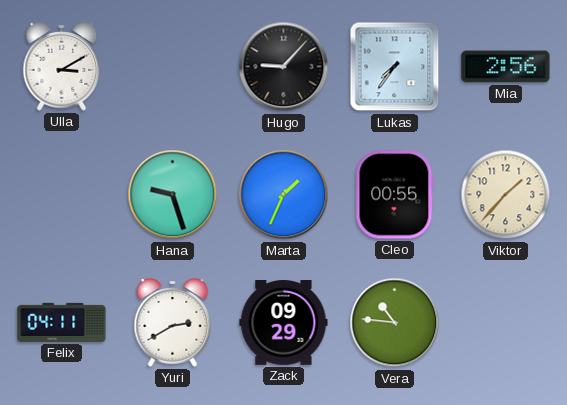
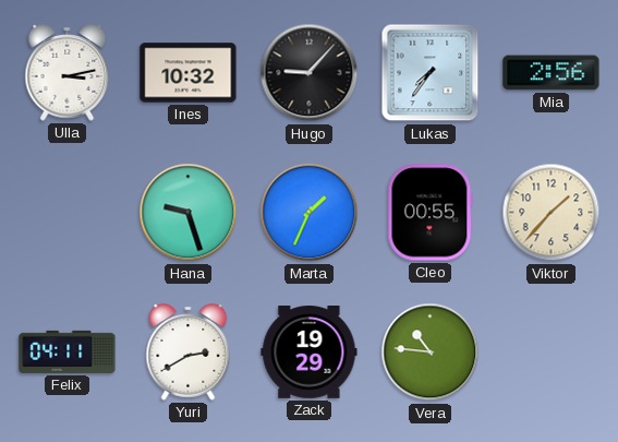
Ulla: 3:10 -> 3:13
Ines: none -> 10:32
Zack: 09:29 -> 19:29
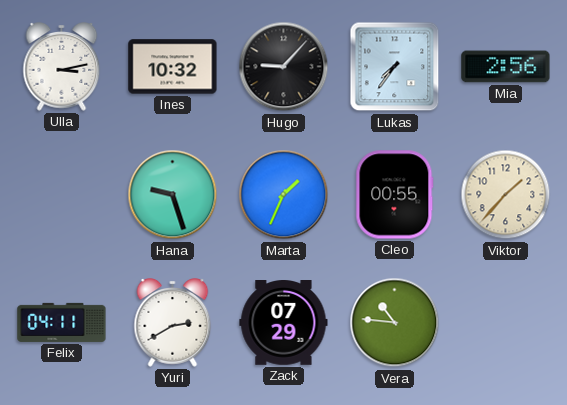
Zack: 19:29 -> 07:29
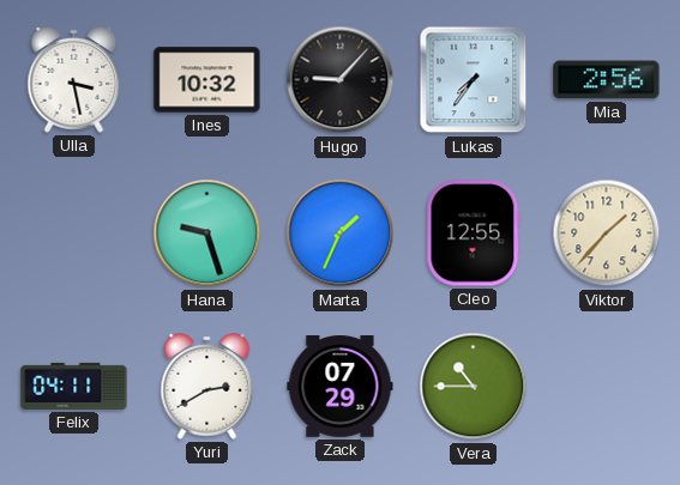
Ulla: 3:13 -> 3:28
Cleo: 00:55 -> 12:55
Vera: 10:46 -> 10:45
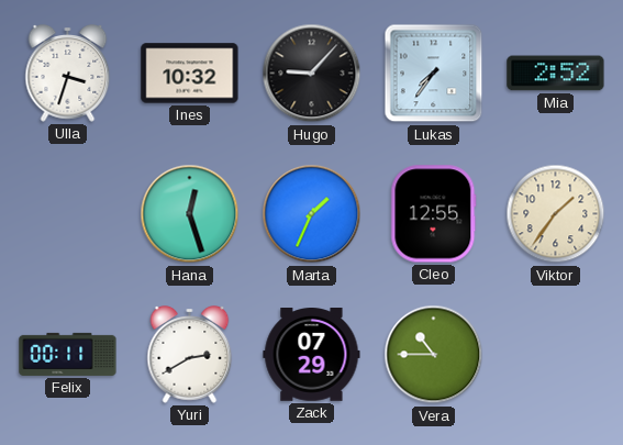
Ulla: 3:28 -> 3:33
Mia: 2:56 -> 2:52
Hana: 9:27 -> 12:27
Viktor: 1:37 -> 1:36
Felix: 04:11 -> 00:11
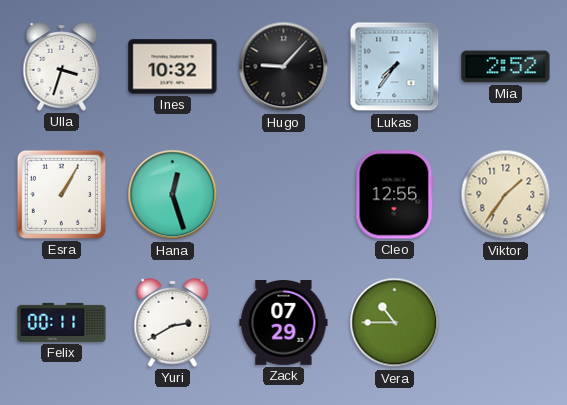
Esra: none -> 1:05
Marta: 1:34 -> none
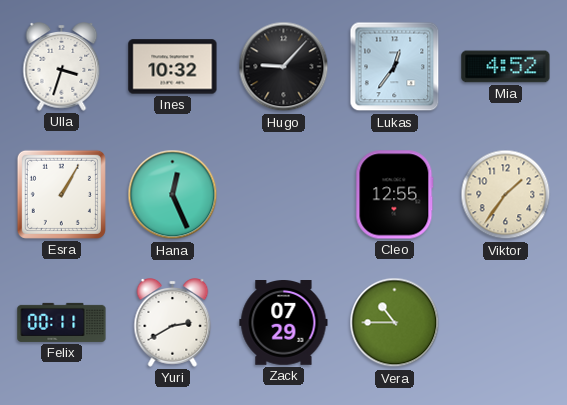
Lukas: 7:36 -> 12:36
Mia: 2:52 -> 4:52
Hana: 12:27 -> 12:26
